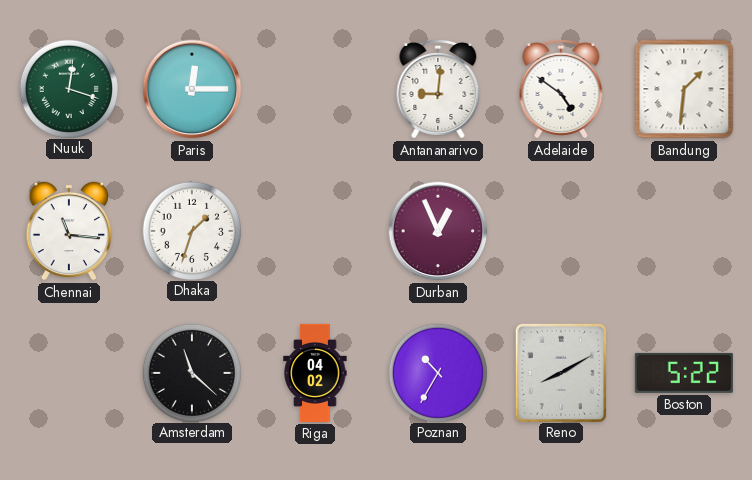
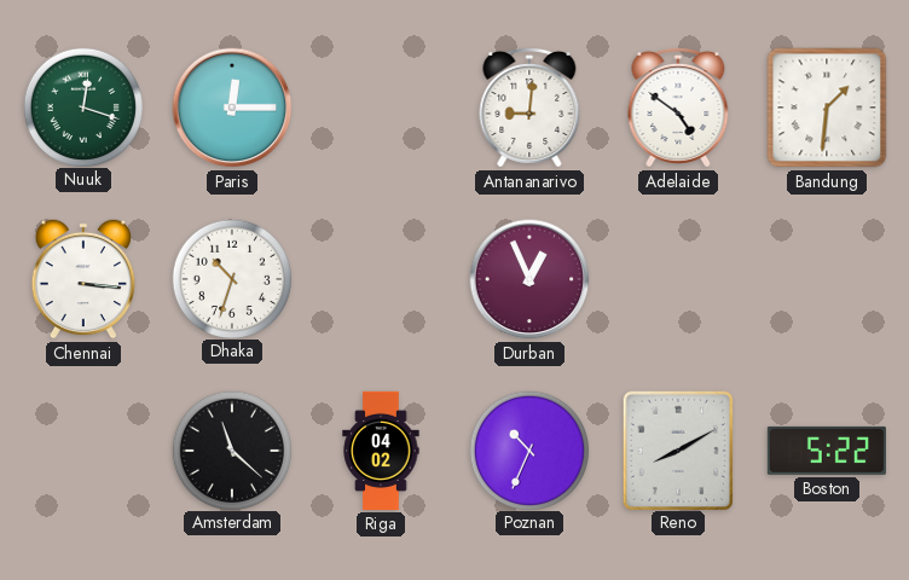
Chennai: 11:16 -> 3:16
Dhaka: 1:33 -> 10:33
Poznan: 10:35 -> 10:34
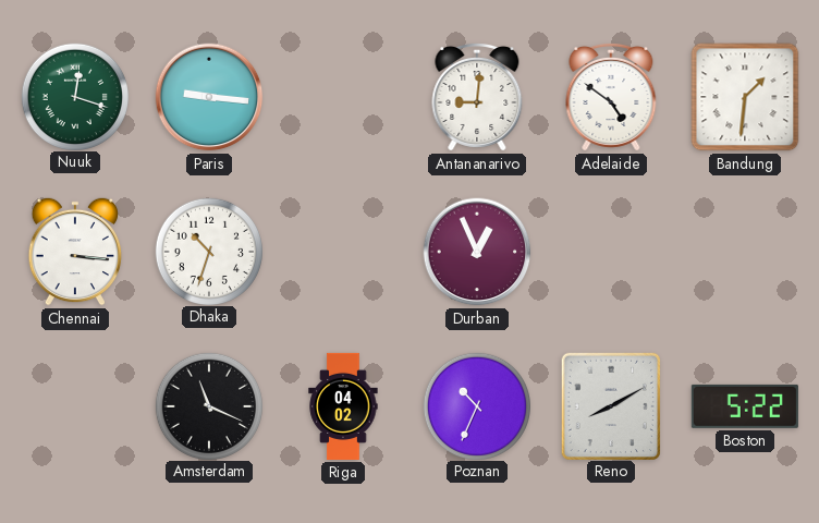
Paris: 12:15 -> 9:16
Amsterdam: 11:22 -> 11:19
